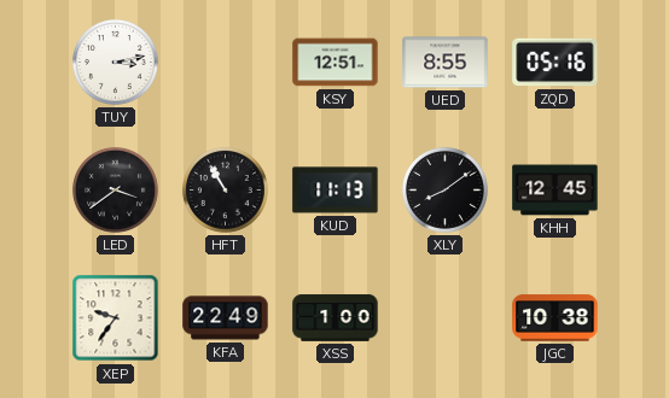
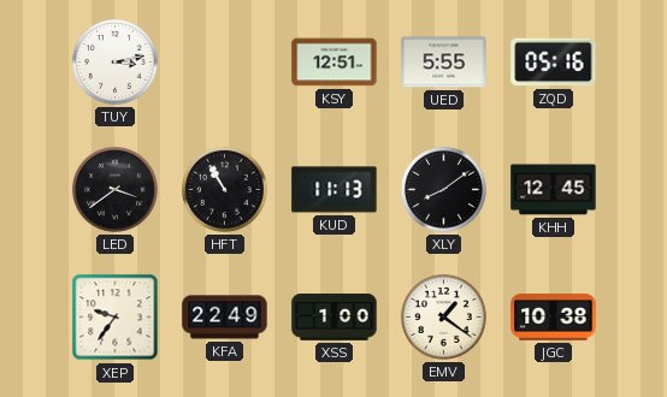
UED: 8:55 -> 5:55
EMV: none -> 1:21
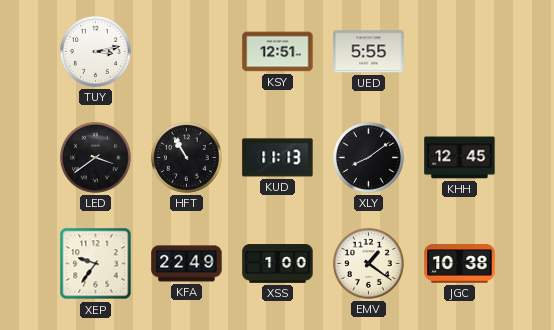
ZQD: 05:16 -> none
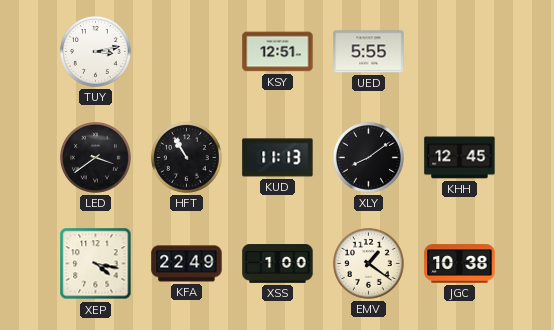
XEP: 9:36 -> 4:17
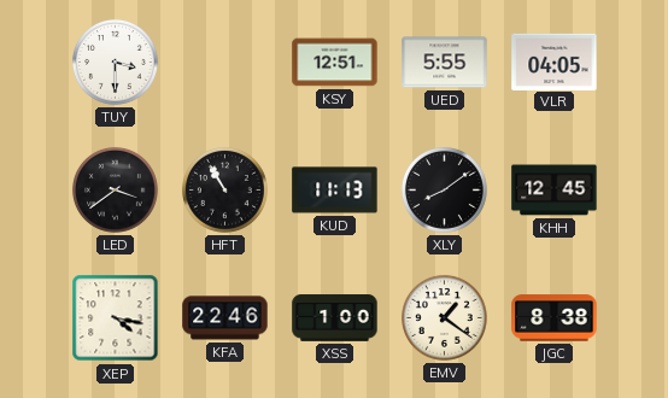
TUY: 3:13 -> 3:30
VLR: none -> 04:05
KFA: 22:49 -> 22:46
JGC: 10:38 -> 8:38
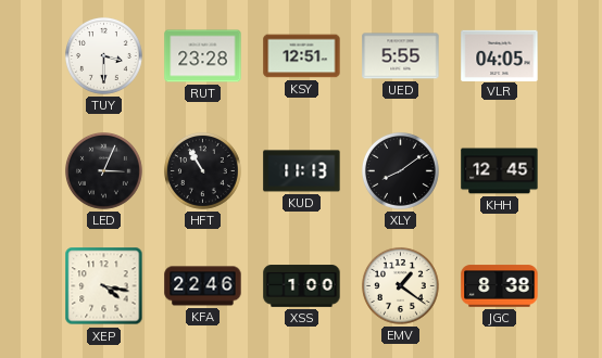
RUT: none -> 23:28
LED: 3:39 -> 3:04
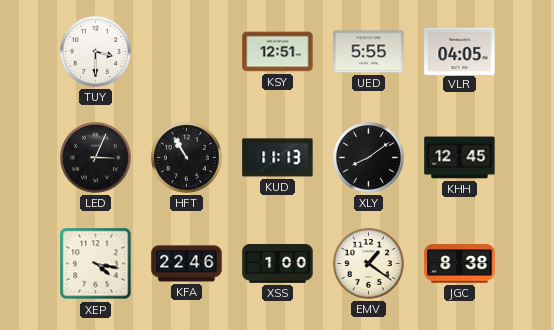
RUT: 23:28 -> none
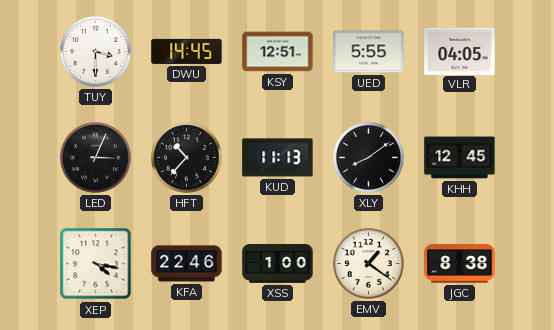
DWU: none -> 14:45
HFT: 10:55 -> 10:37
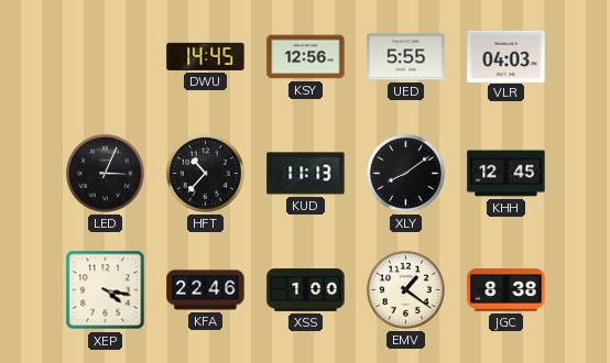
TUY: 3:30 -> none
KSY: 12:51 -> 12:56
VLR: 04:05 -> 04:03
